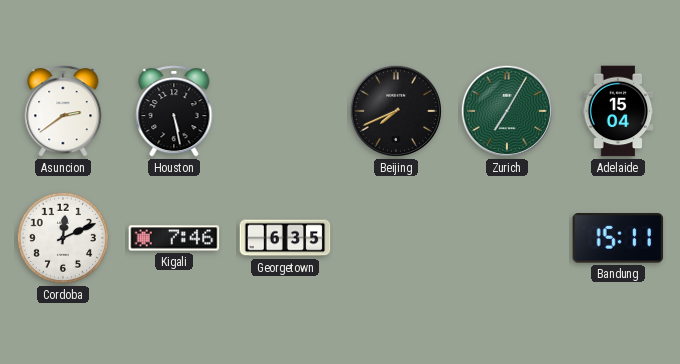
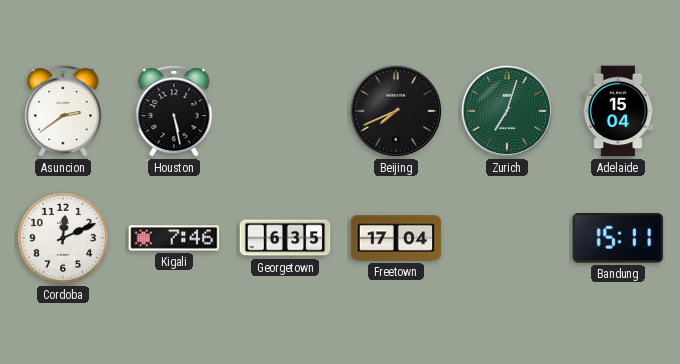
Zurich: 7:05 -> 7:03
Freetown: none -> 17:04
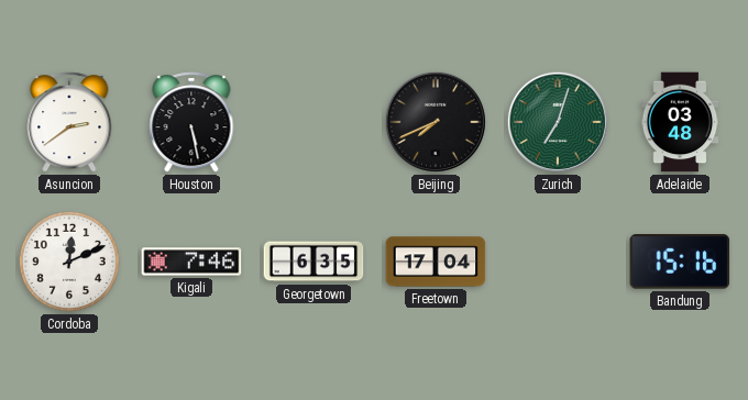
Adelaide: 15:04 -> 03:48
Bandung: 15:11 -> 15:16
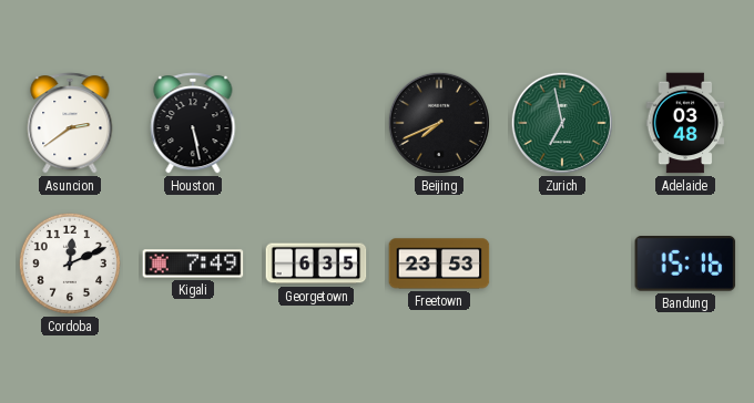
Zurich: 7:03 -> 6:58
Kigali: 7:46 -> 7:49
Freetown: 17:04 -> 23:53
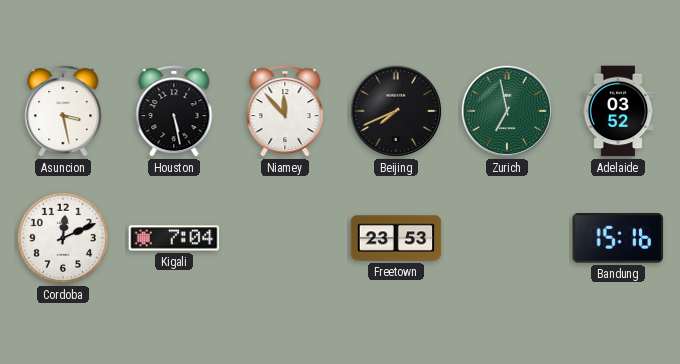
Asuncion: 2:39 -> 3:28
Niamey: none -> 11:53
Adelaide: 03:48 -> 03:52
Kigali: 7:49 -> 7:04
Georgetown: 6:35 -> none
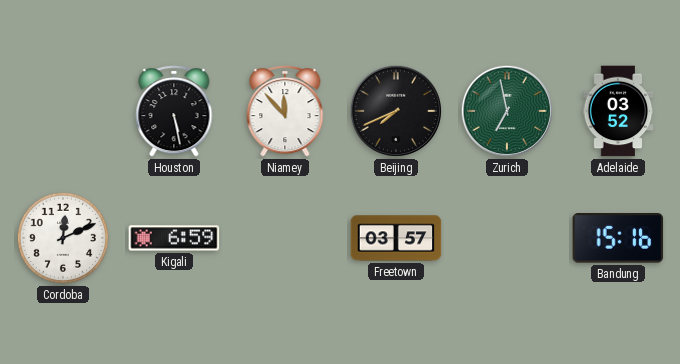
Asuncion: 3:28 -> none
Kigali: 7:04 -> 6:59
Freetown: 23:53 -> 03:57
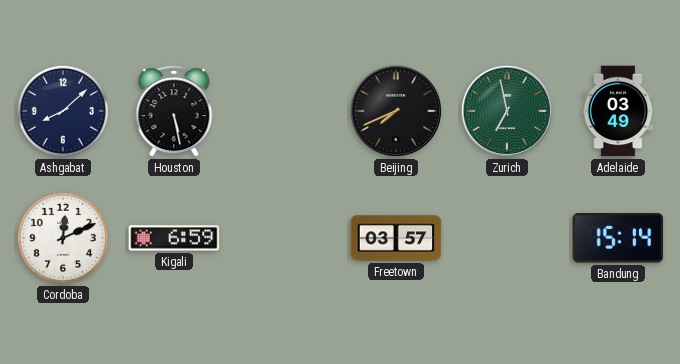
Ashgabat: none -> 8:08
Niamey: 11:53 -> none
Adelaide: 03:52 -> 03:49
Bandung: 15:16 -> 15:14
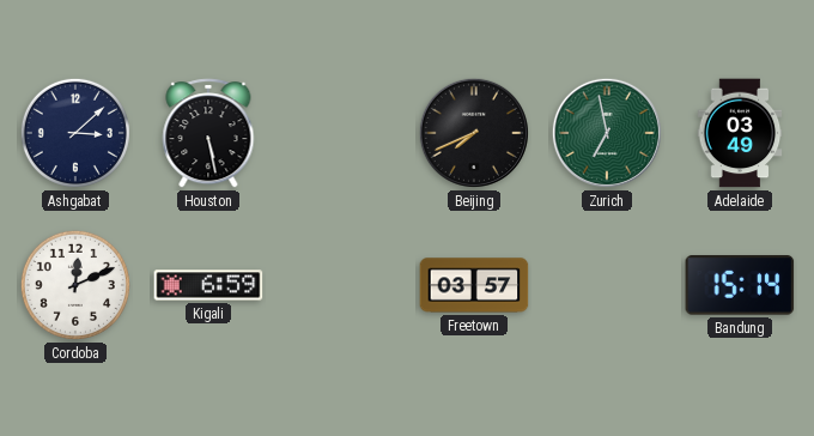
Ashgabat: 8:08 -> 3:08
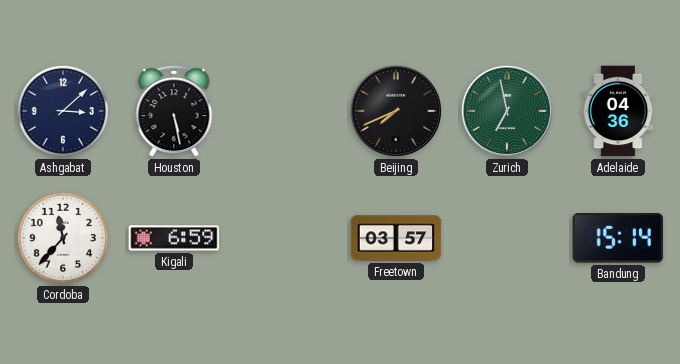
Adelaide: 03:49 -> 04:36
Cordoba: 12:11 -> 11:37
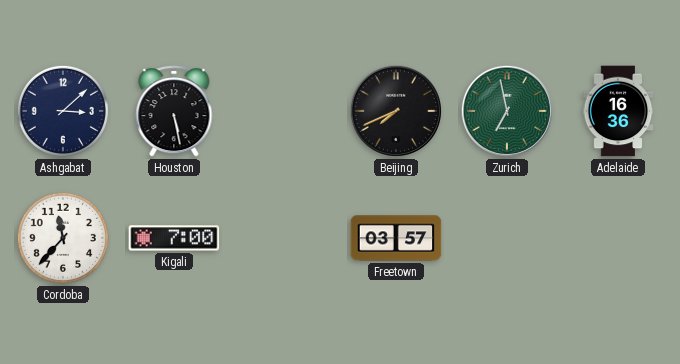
Adelaide: 04:36 -> 16:36
Kigali: 6:59 -> 7:00
Bandung: 15:14 -> none
